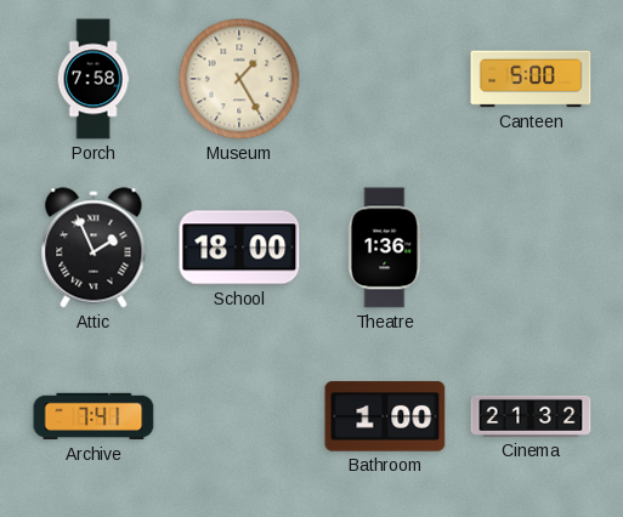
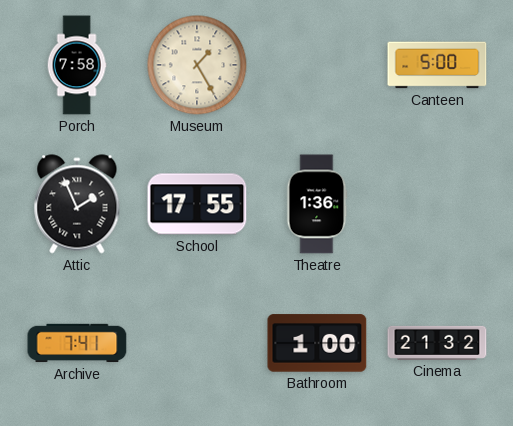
School: 18:00 -> 17:55
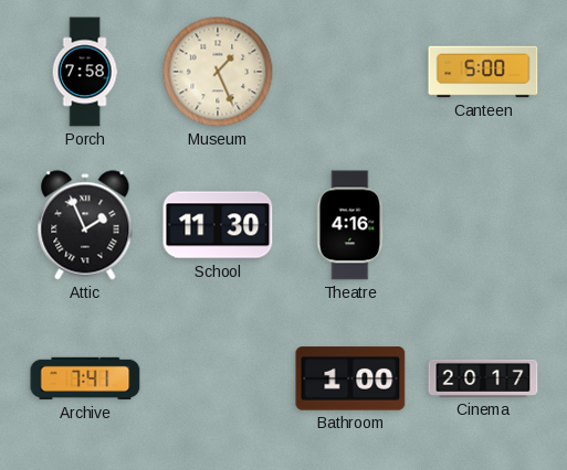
Museum: 1:25 -> 1:26
School: 17:55 -> 11:30
Theatre: 1:36 -> 4:16
Cinema: 21:32 -> 20:17
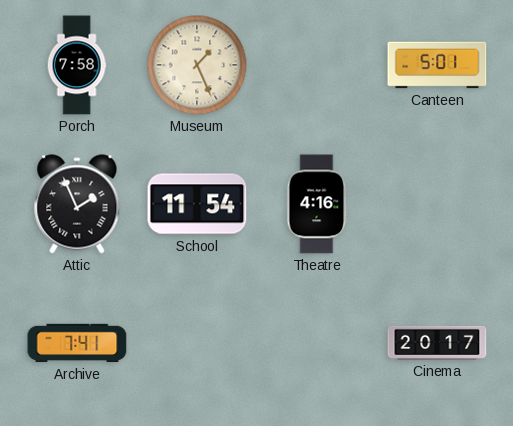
Canteen: 5:00 -> 5:01
School: 11:30 -> 11:54
Bathroom: 1:00 -> none
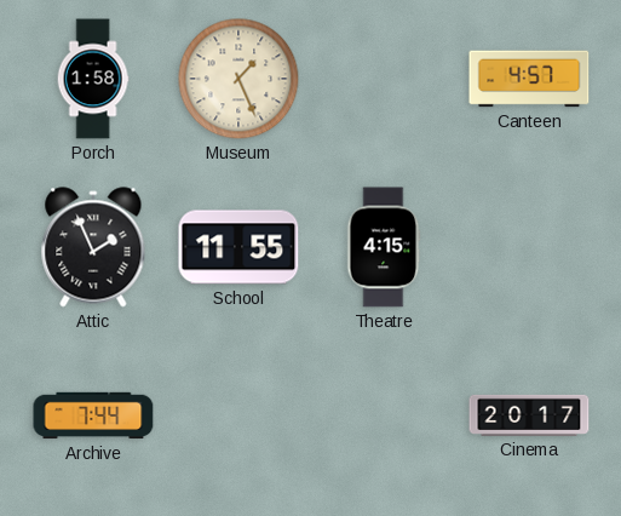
Porch: 7:58 -> 1:58
Canteen: 5:01 -> 4:57
School: 11:54 -> 11:55
Theatre: 4:16 -> 4:15
Archive: 7:41 -> 7:44
